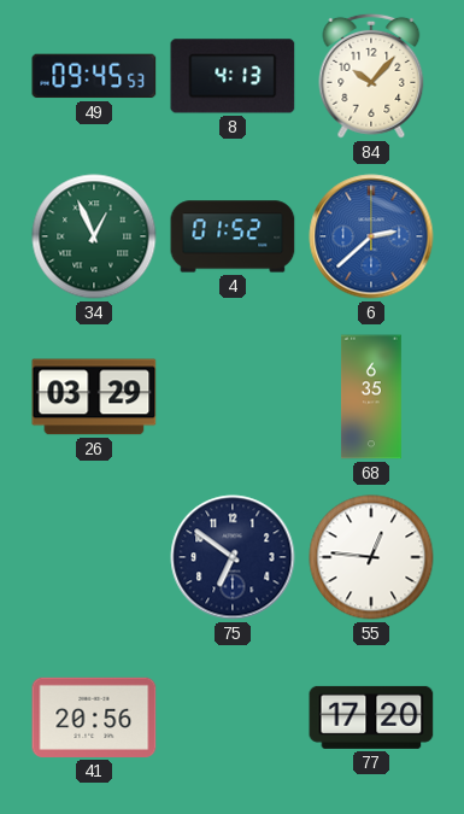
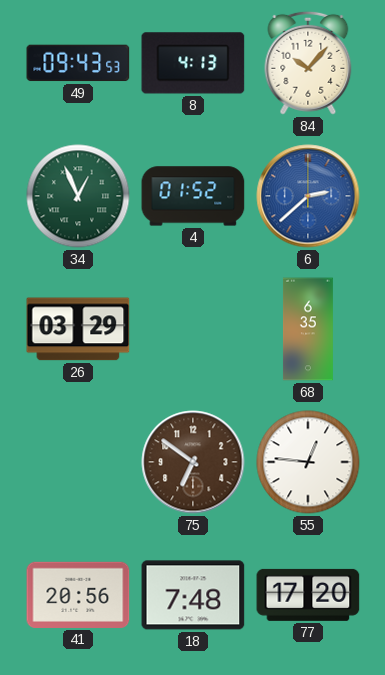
49: 09:45 -> 09:43
75 dial: navy -> brown
18: none -> 7:48
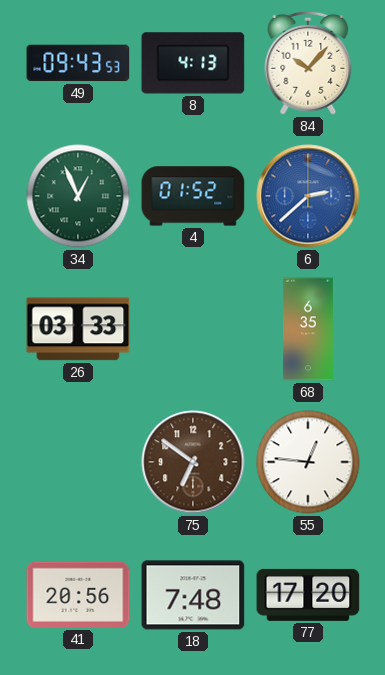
26: 03:29 -> 03:33
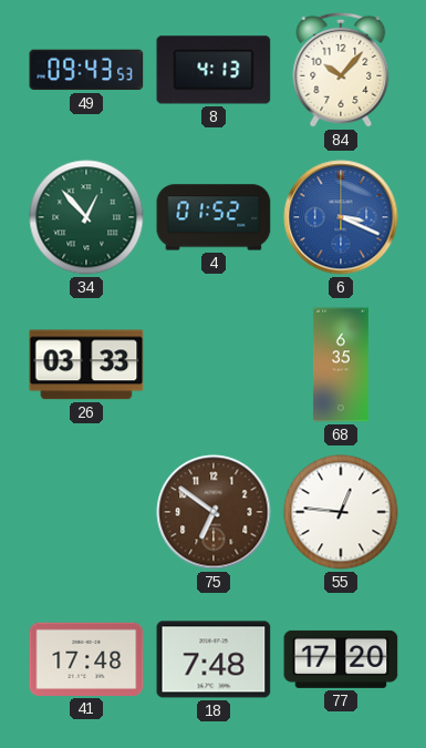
34: 12:56 -> 12:53
6: 2:38 -> 3:19
41: 20:56 -> 17:48
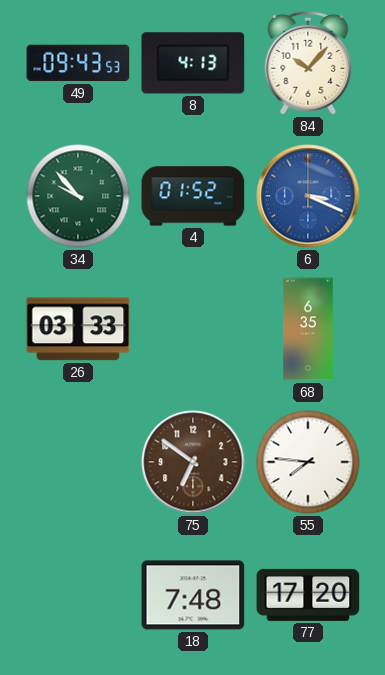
34: 12:53 -> 9:53
55: 12:46 -> 7:46
41: 17:48 -> none
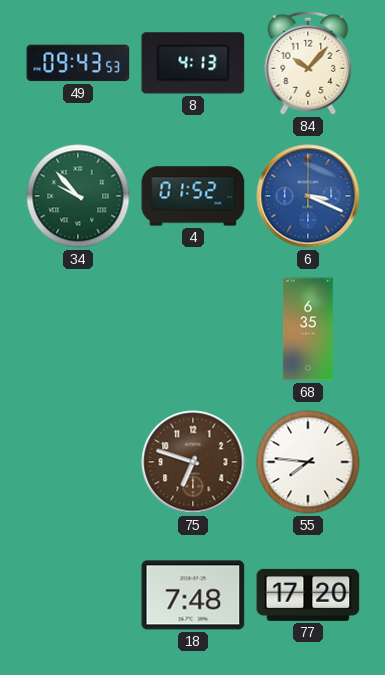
26: 03:33 -> none
75: 6:51 -> 6:48
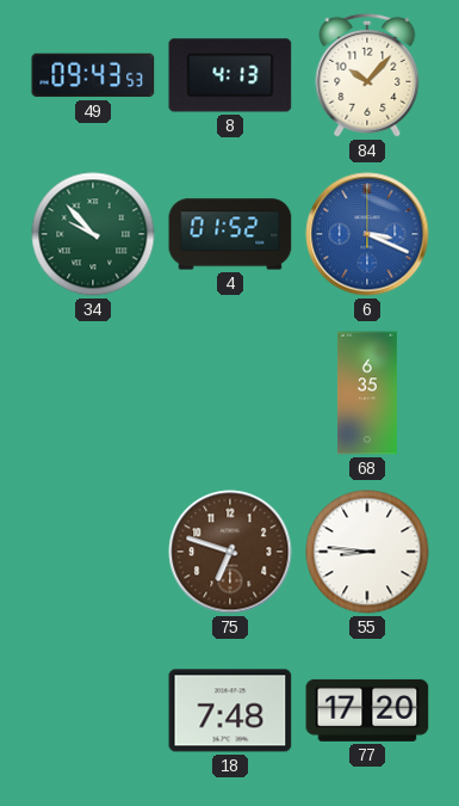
55: 7:46 -> 8:46
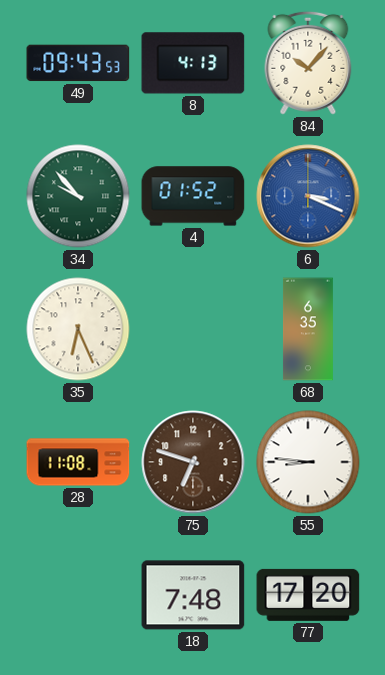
35: none -> 6:26
28: none -> 11:08
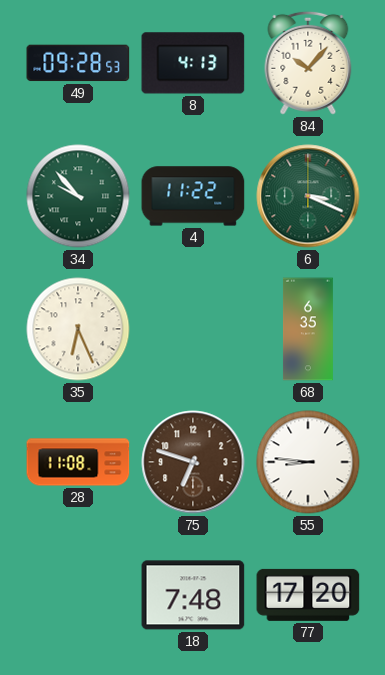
49: 09:43 -> 09:28
4: 01:52 -> 11:22
6 dial: blue -> green
